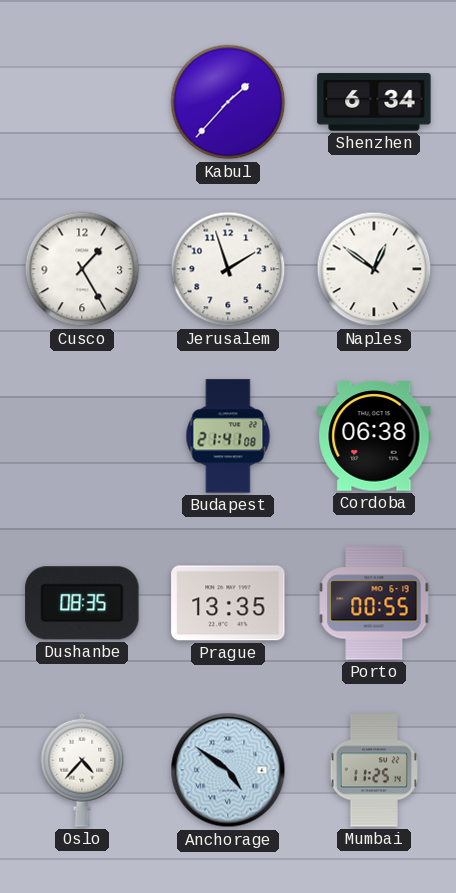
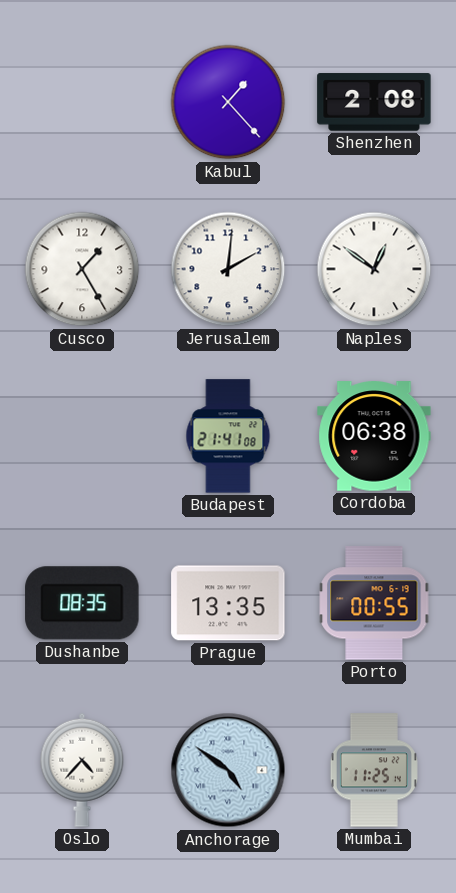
Kabul: 1:37 -> 1:23
Shenzhen: 6:34 -> 2:08
Jerusalem: 1:57 -> 2:01
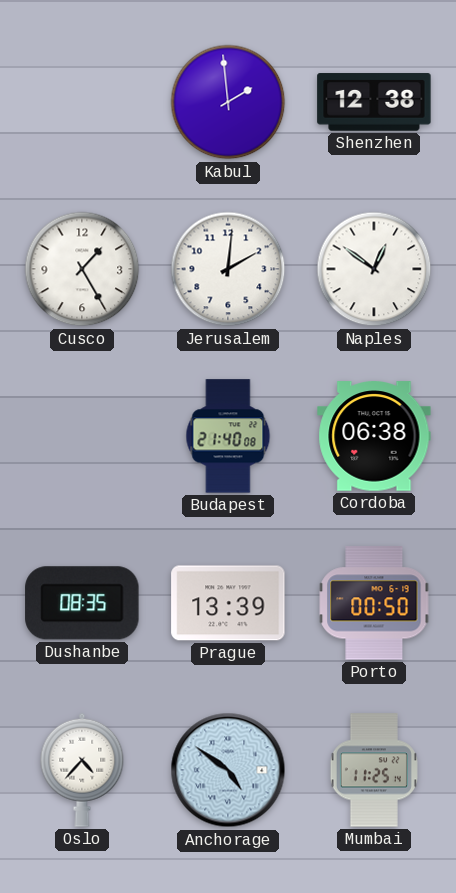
Kabul: 1:23 -> 1:59
Shenzhen: 2:08 -> 12:38
Budapest: 21:41 -> 21:40
Prague: 13:35 -> 13:39
Porto: 00:55 -> 00:50
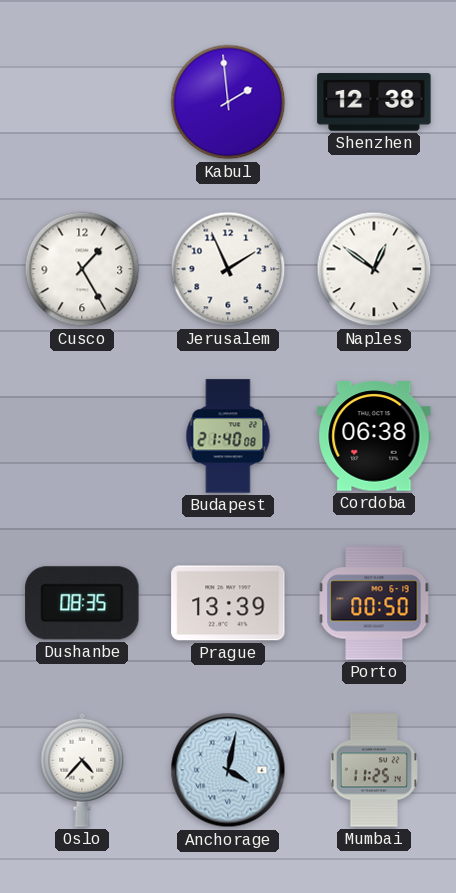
Jerusalem: 2:01 -> 1:56
Anchorage: 4:51 -> 4:02
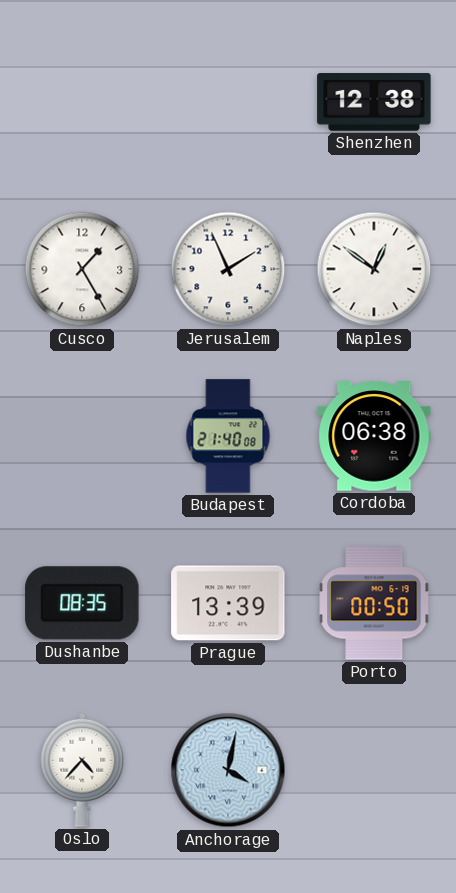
Kabul: 1:59 -> none
Mumbai: 11:25 -> none
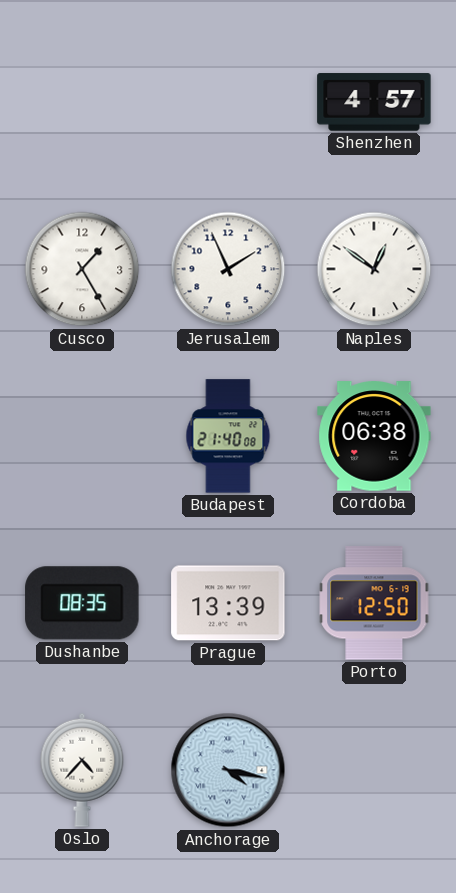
Shenzhen: 12:38 -> 4:57
Porto: 00:50 -> 12:50
Anchorage: 4:02 -> 4:17
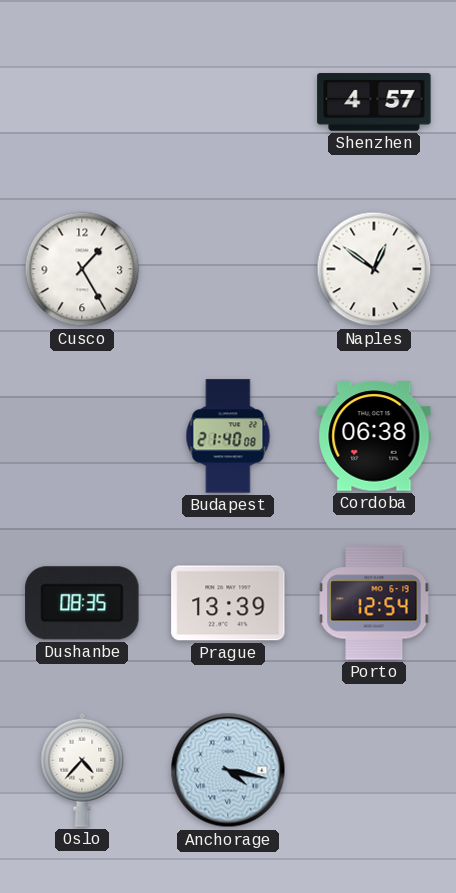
Jerusalem: 1:56 -> none
Porto: 12:50 -> 12:54
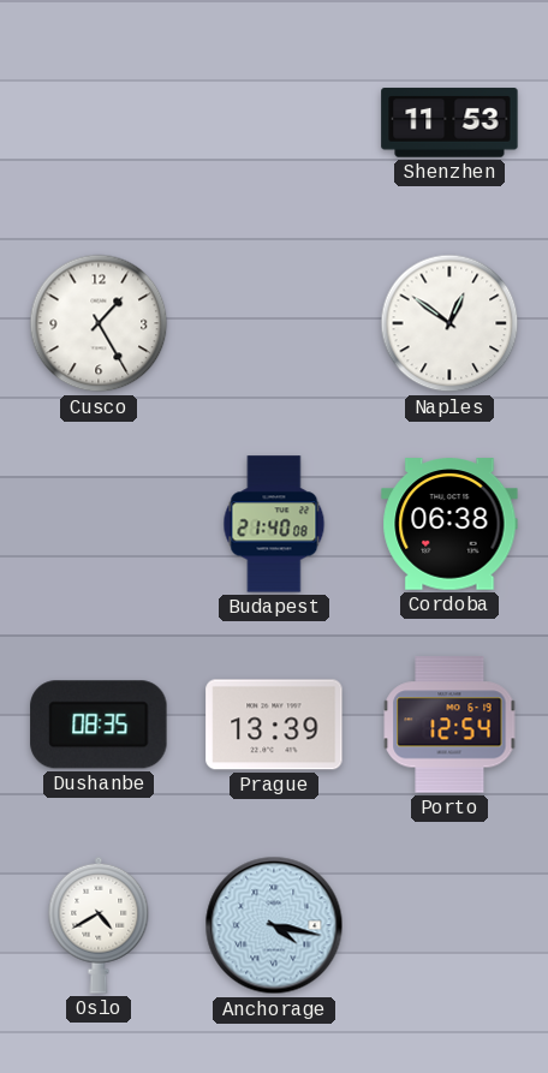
Shenzhen: 4:57 -> 11:53
Oslo: 4:37 -> 4:40
